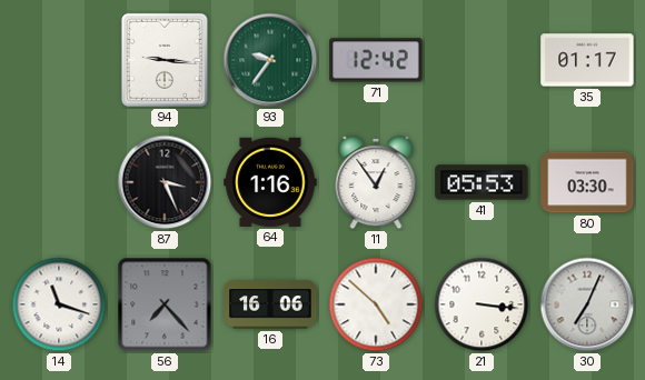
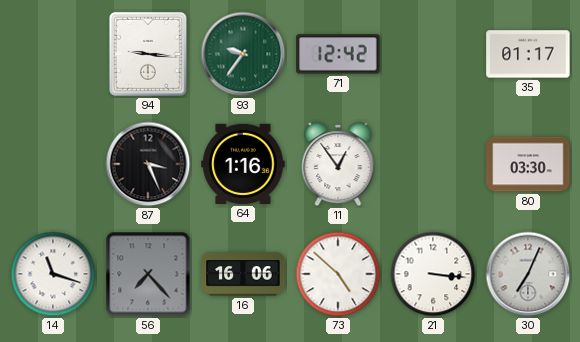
41: 05:53 -> none
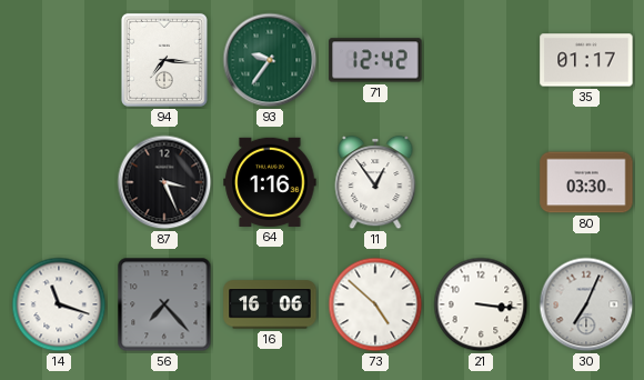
94: 9:16 -> 7:16
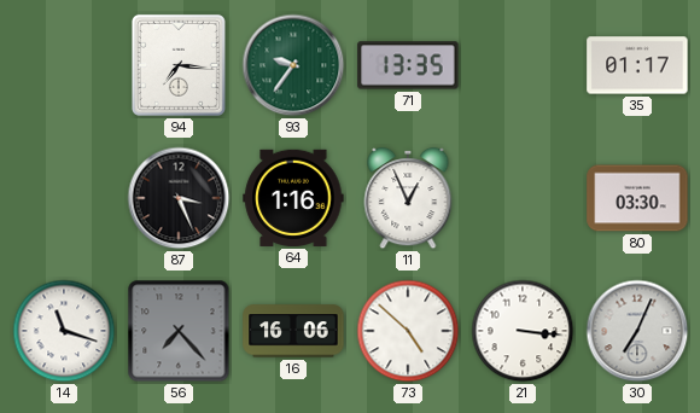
71: 12:42 -> 13:35
11: 12:54 -> 12:56
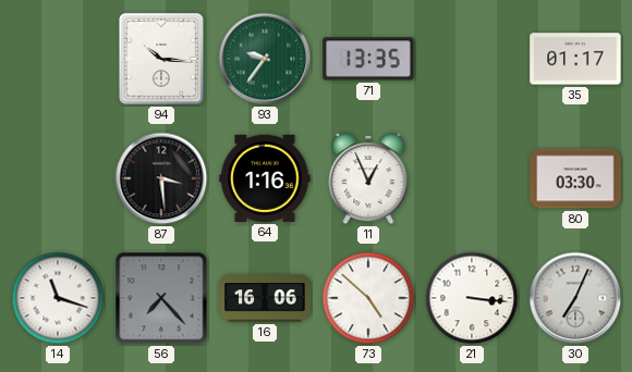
94: 7:16 -> 10:16
87: 3:26 -> 3:29
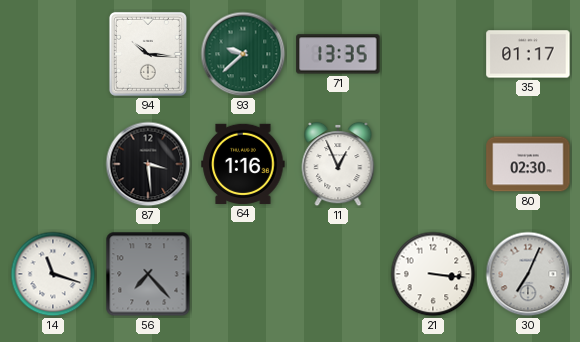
93: 9:36 -> 9:38
80: 03:30 -> 02:30
16: 16:06 -> none
73: 4:52 -> none
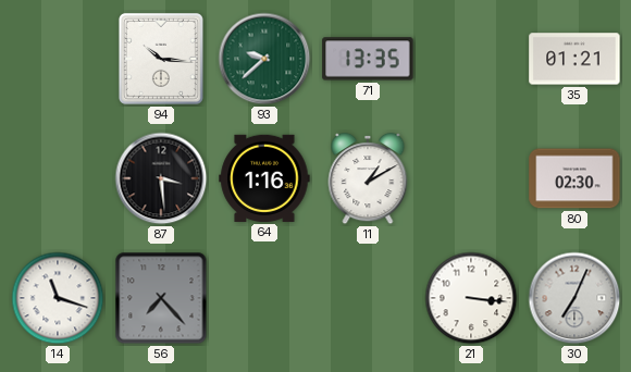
35: 01:17 -> 01:21
11: 12:56 -> 1:10
